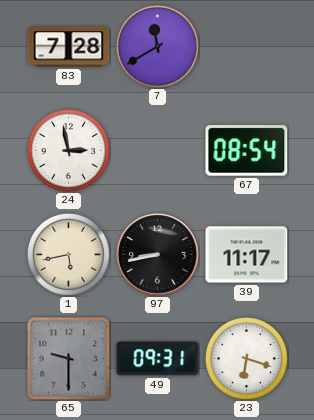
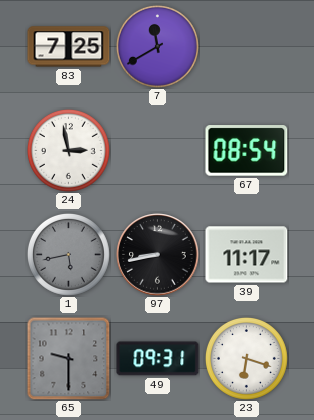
83: 7:28 -> 7:25
1 dial: cream -> grey
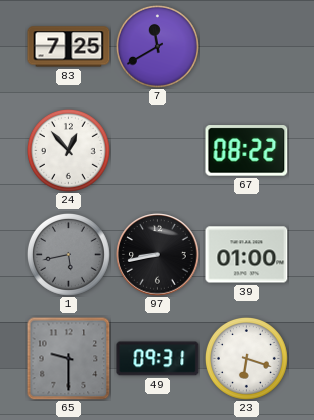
24: 2:58 -> 12:53
67: 08:54 -> 08:22
39: 11:17 -> 01:00
